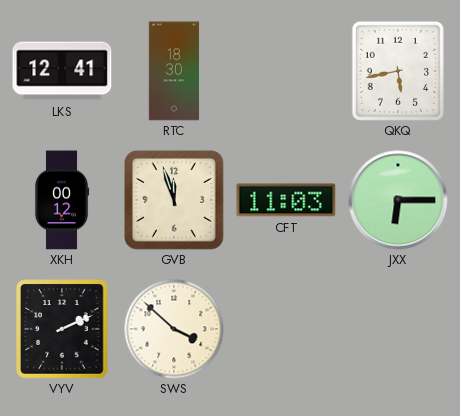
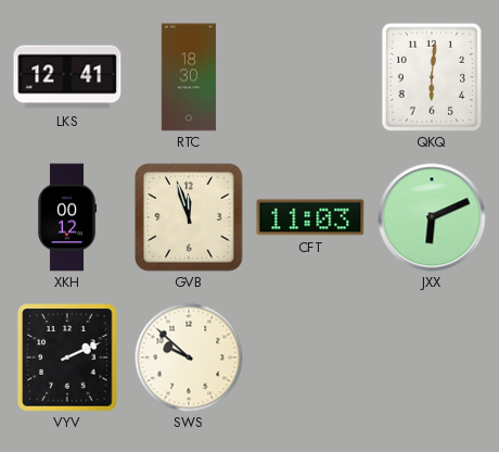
QKQ: 5:43 -> 6:01
JXX: 6:15 -> 6:11
SWS: 3:52 -> 9:52
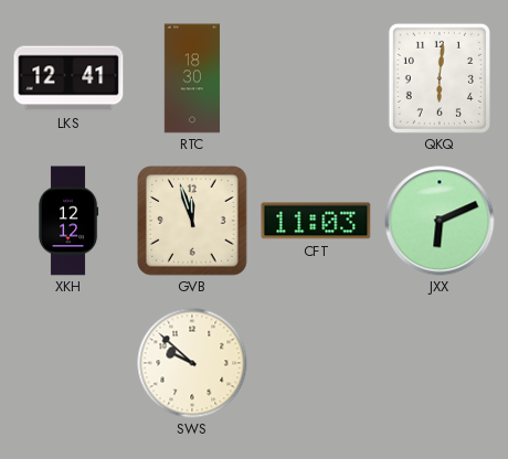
XKH: 00:12 -> 12:12
VYV: 2:11 -> none
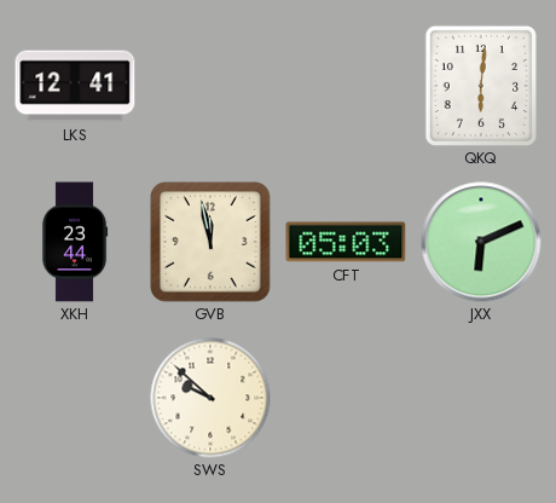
RTC: 18:30 -> none
XKH: 12:12 -> 23:44
GVB: 11:57 -> 11:58
CFT: 11:03 -> 05:03
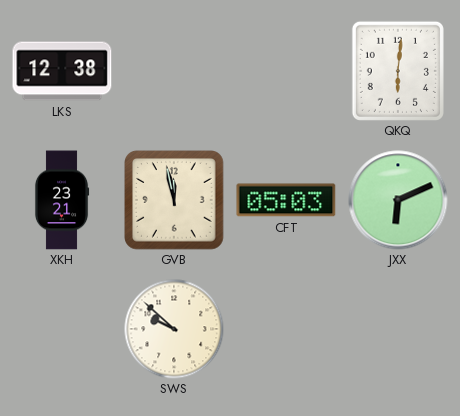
LKS: 12:41 -> 12:38
XKH: 23:44 -> 23:21
